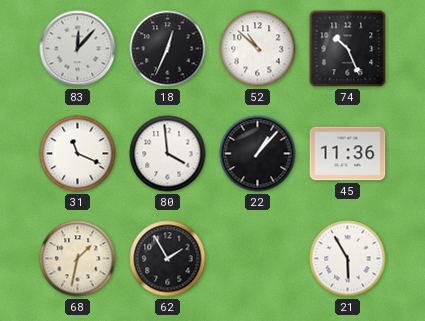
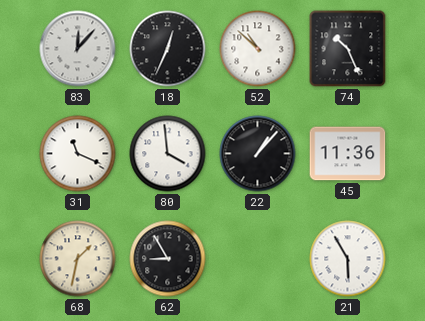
62: 1:55 -> 8:55
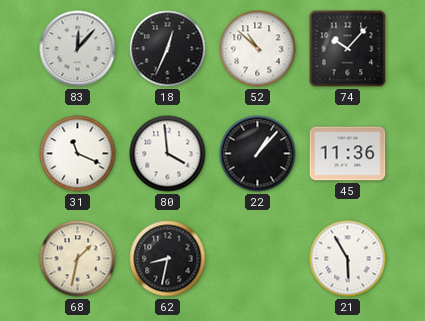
74: 10:26 -> 10:07
62: 8:55 -> 8:32
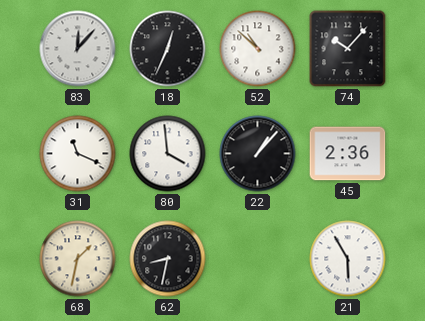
45: 11:36 -> 2:36
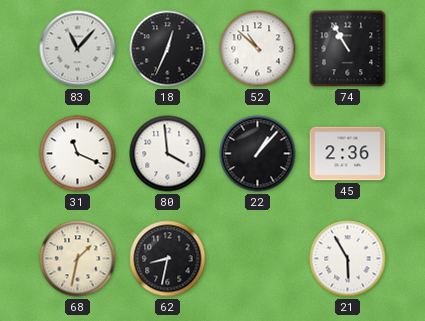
83: 12:07 -> 11:07
74: 10:07 -> 10:55
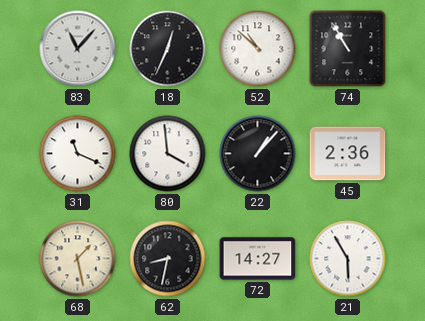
68: 1:32 -> 1:28
72: none -> 14:27
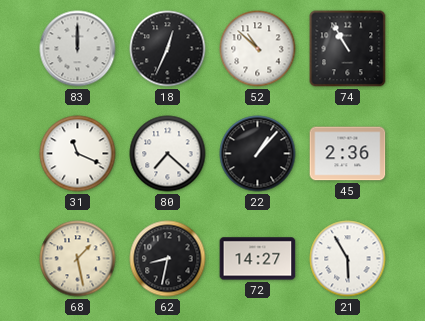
83: 11:07 -> 12:00
80: 3:59 -> 7:22
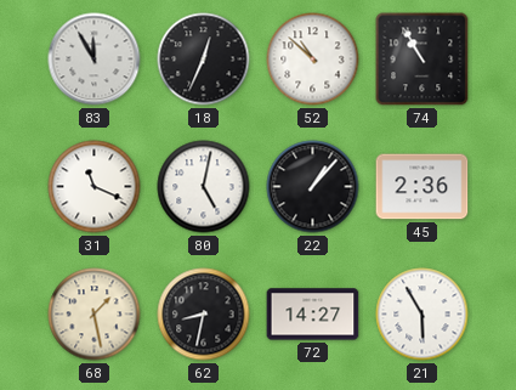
83: 12:00 -> 11:55
80: 7:22 -> 5:02
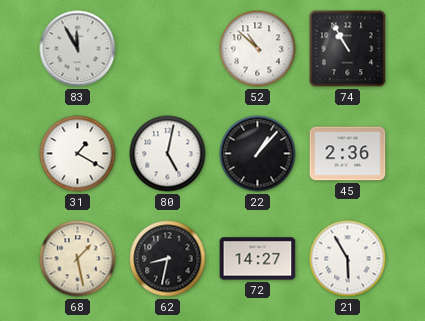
18: 12:34 -> none
31: 11:19 -> 1:20
